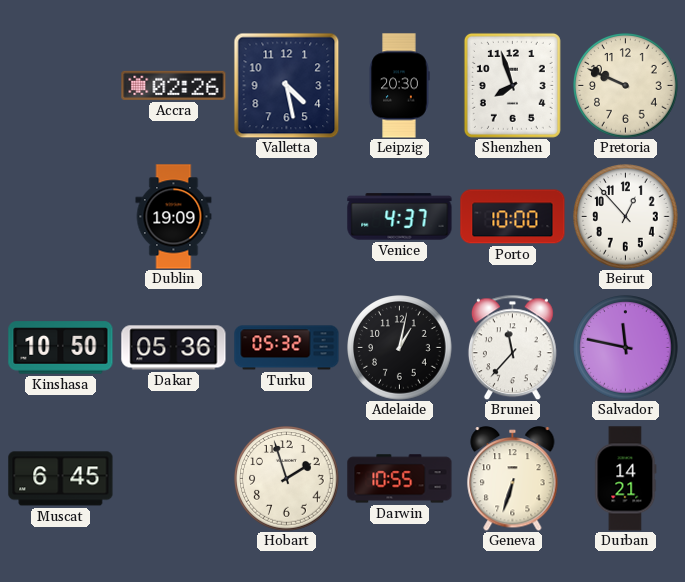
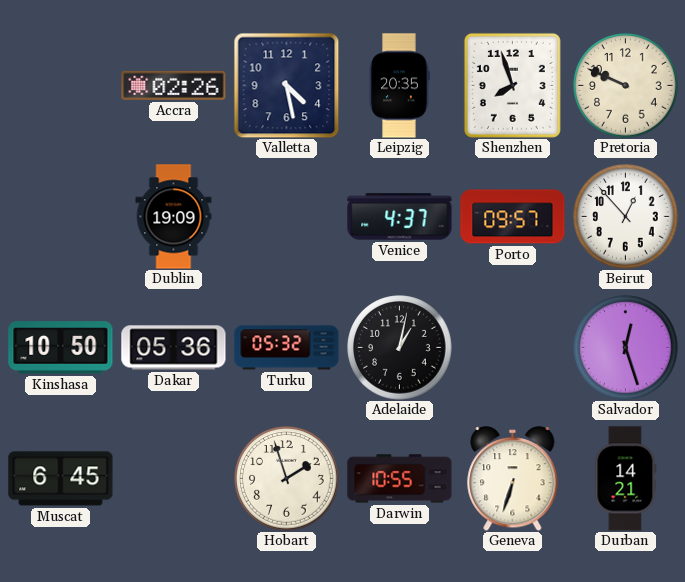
Leipzig: 20:30 -> 20:35
Porto: 10:00 -> 09:57
Brunei: 11:37 -> none
Salvador: 11:47 -> 12:27
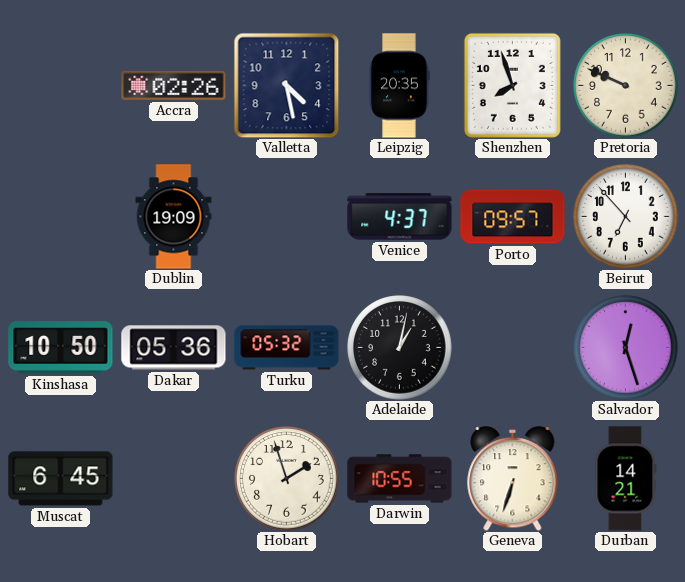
Beirut: 12:53 -> 6:53
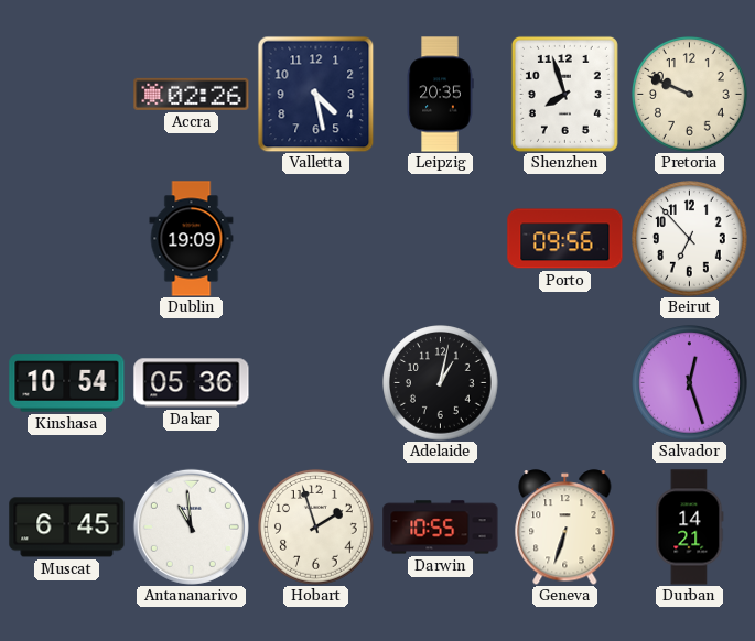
Venice: 4:37 -> none
Porto: 09:57 -> 09:56
Kinshasa: 10:50 -> 10:54
Turku: 05:32 -> none
Antananarivo: none -> 10:59
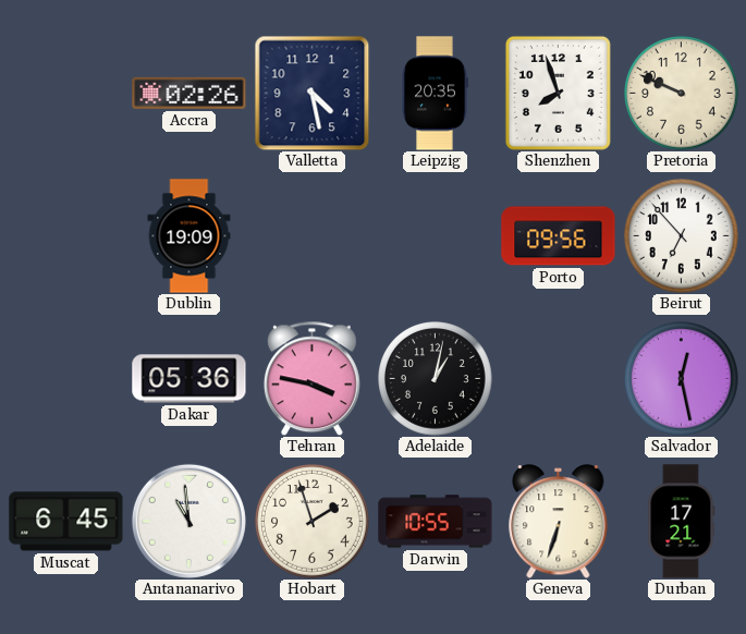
Kinshasa: 10:54 -> none
Tehran: none -> 3:47
Salvador: 12:27 -> 12:28
Durban: 14:21 -> 17:21
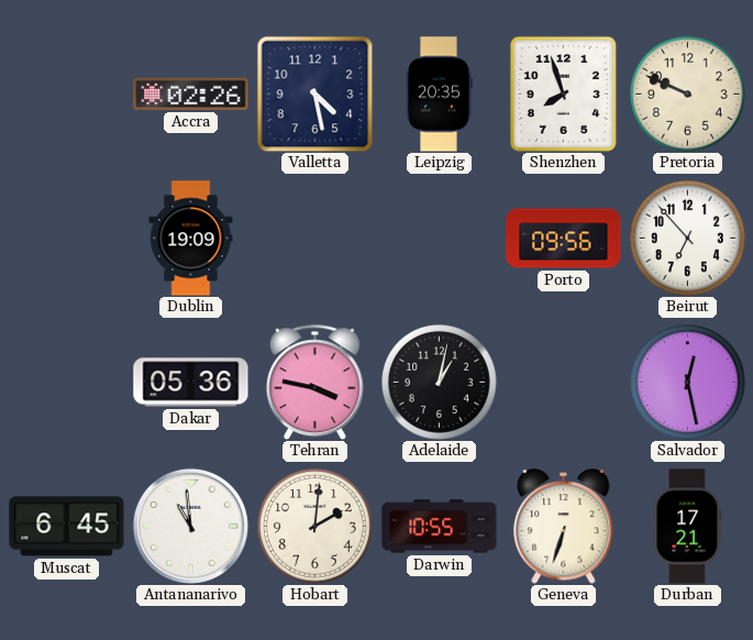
Hobart: 1:57 -> 2:01
